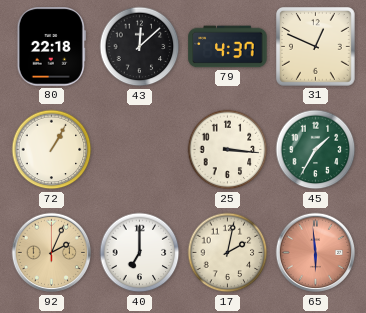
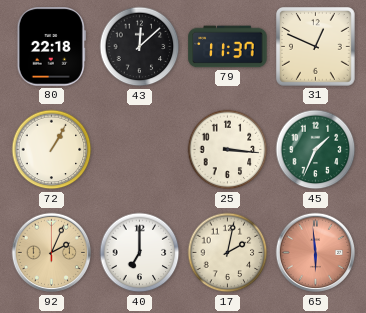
79: 4:37 -> 11:37
45: 1:35 -> 1:34
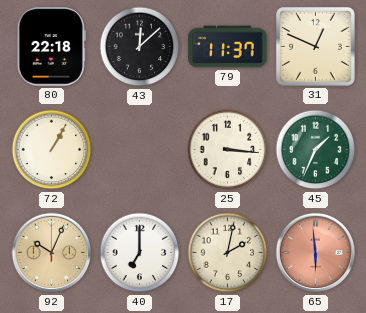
92: 2:04 -> 10:04
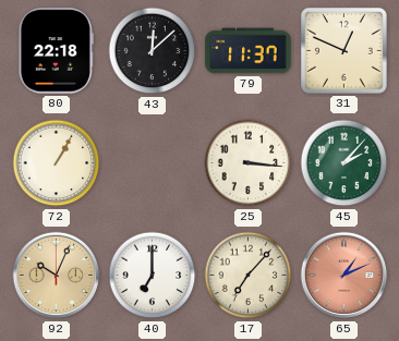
45: 1:34 -> 2:07
17: 2:02 -> 7:07
65: 5:59 -> 1:11
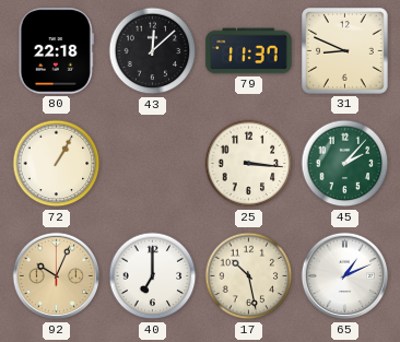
31: 12:49 -> 8:49
17: 7:07 -> 10:28
65 dial: salmon -> white
